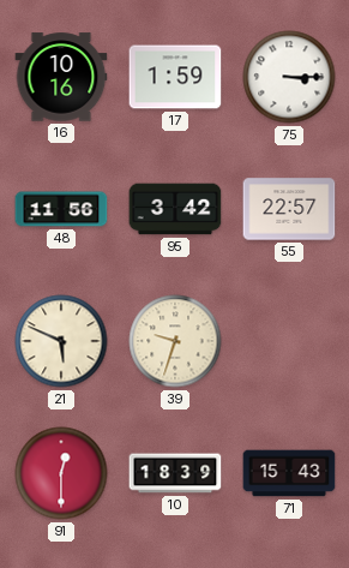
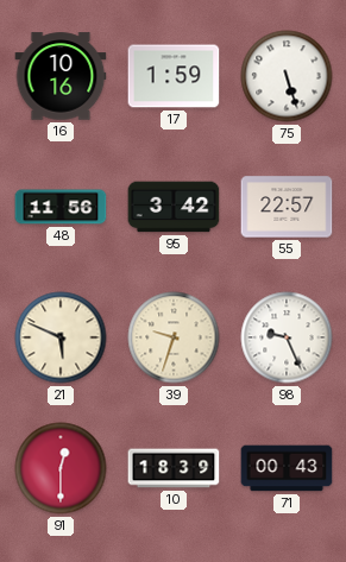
75: 3:15 -> 5:27
98: none -> 9:26
71: 15:43 -> 00:43
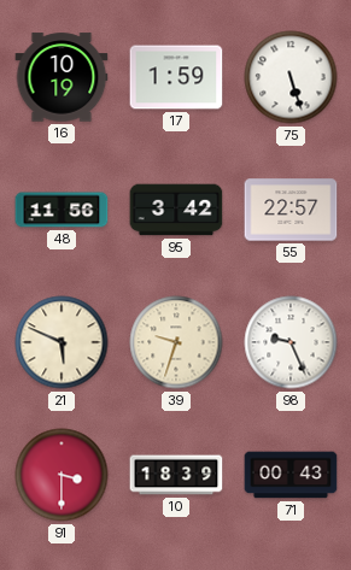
16: 10:16 -> 10:19
91: 12:30 -> 3:30
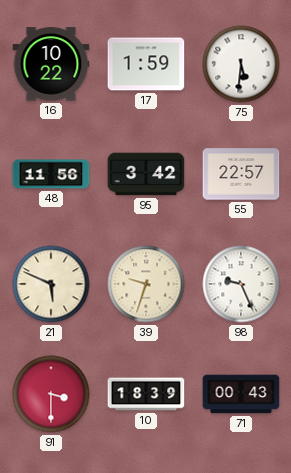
16: 10:19 -> 10:22
75: 5:27 -> 5:31
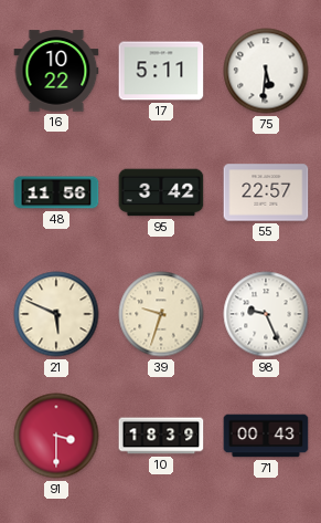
17: 1:59 -> 5:11
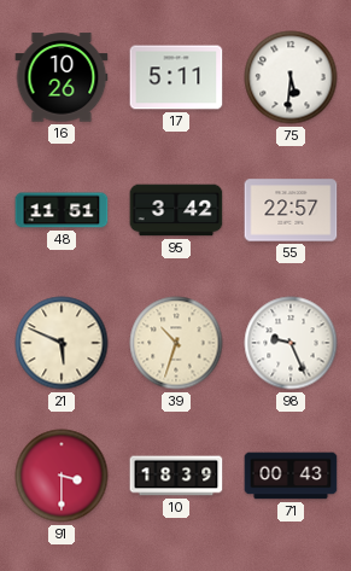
16: 10:22 -> 10:26
48: 11:56 -> 11:51
39: 9:33 -> 10:33
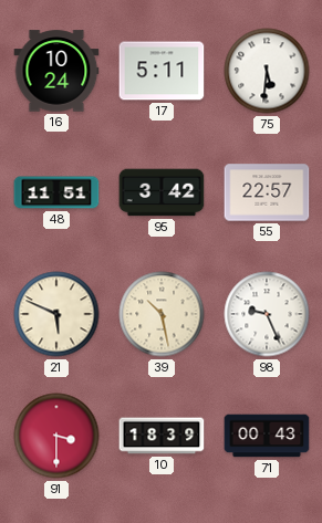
16: 10:26 -> 10:24
39: 10:33 -> 10:28
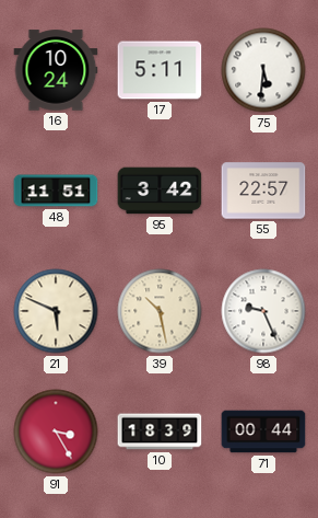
91: 3:30 -> 3:25
71: 00:43 -> 00:44
